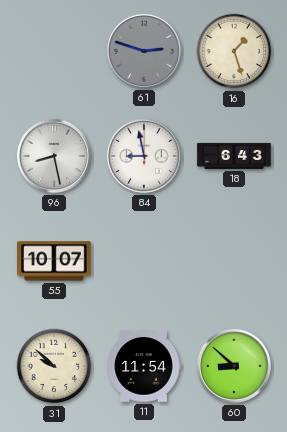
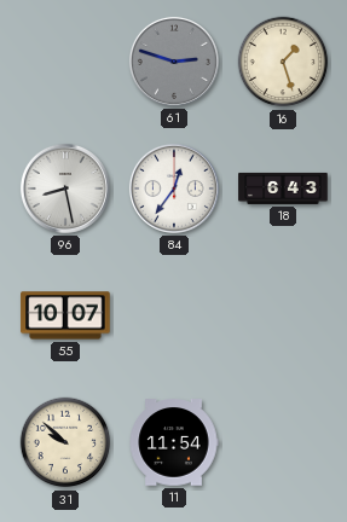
84: 8:58 -> 12:36
60: 8:52 -> none
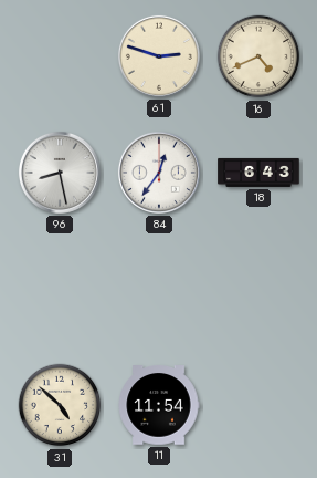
61 dial: grey -> cream
16: 1:27 -> 4:41
55: 10:07 -> none
31: 9:52 -> 4:52
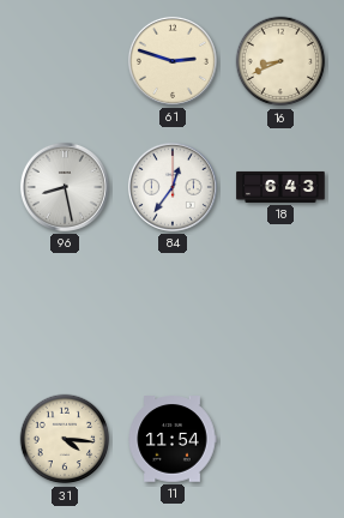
16: 4:41 -> 8:41
31: 4:52 -> 4:16
